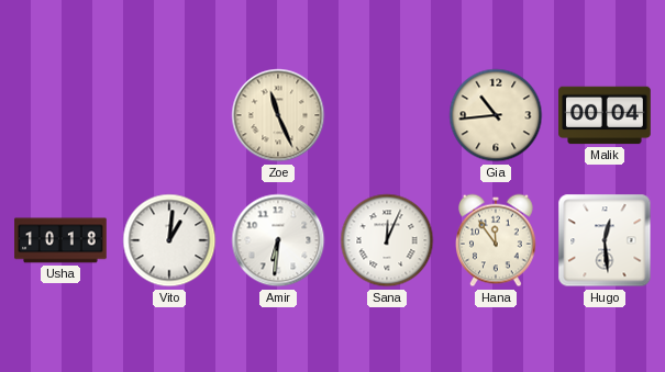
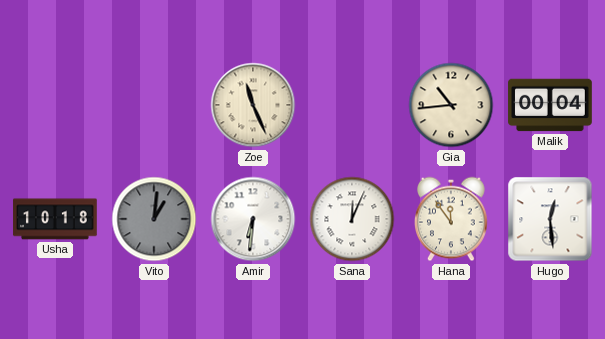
Vito dial: white -> grey
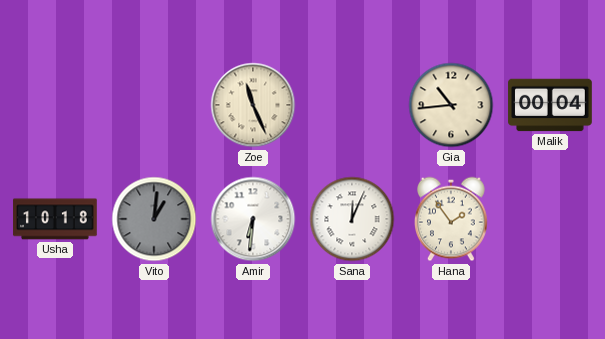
Hana: 11:54 -> 1:54
Hugo: 12:29 -> none
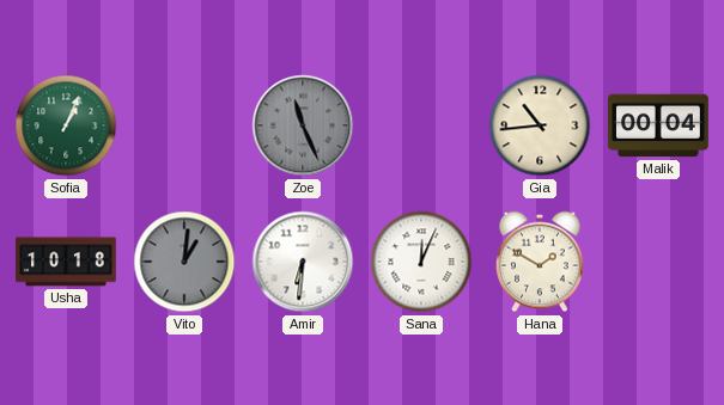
Sofia: none -> 1:04
Zoe dial: cream -> grey
Hana: 1:54 -> 1:50
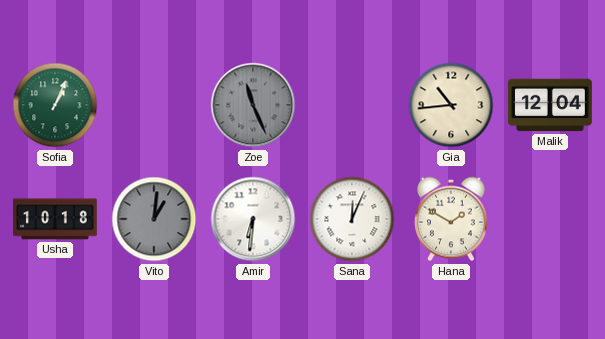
Malik: 00:04 -> 12:04
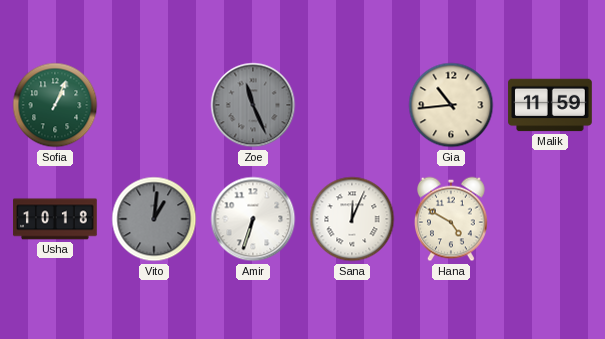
Malik: 12:04 -> 11:59
Amir: 6:31 -> 6:33
Hana: 1:50 -> 4:50
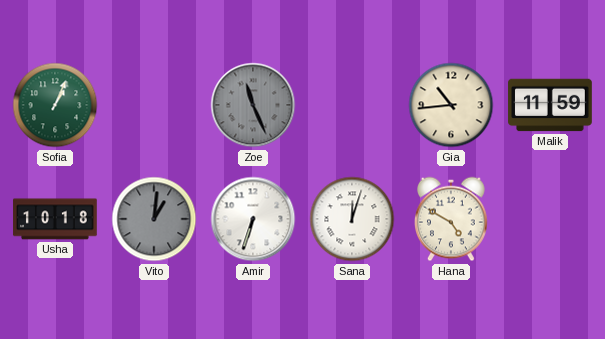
Sana: 12:04 -> 12:03
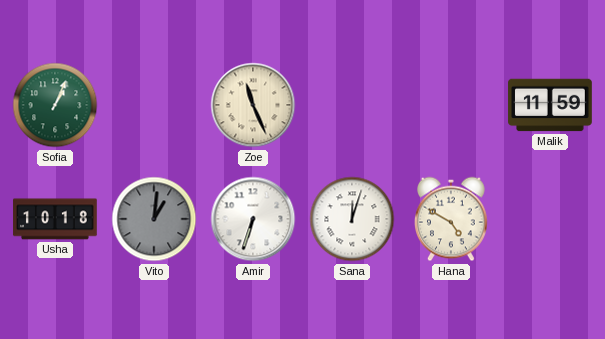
Zoe dial: grey -> cream
Gia: 10:44 -> none
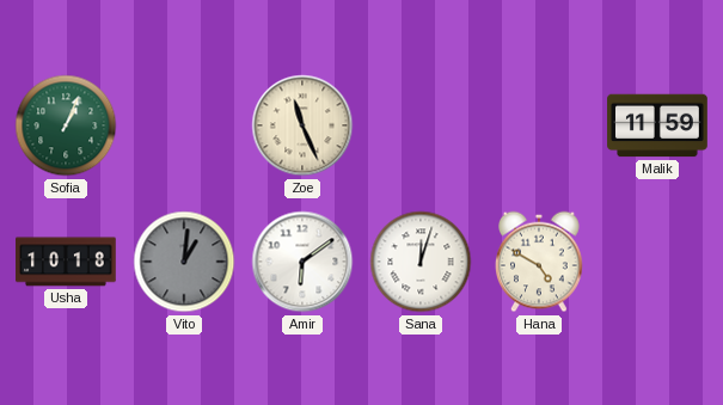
Amir: 6:33 -> 6:09
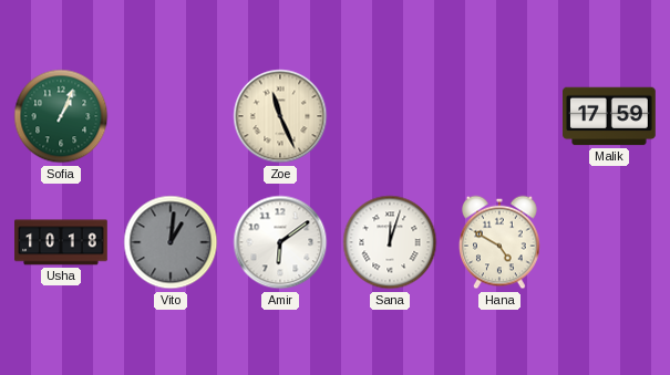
Malik: 11:59 -> 17:59
